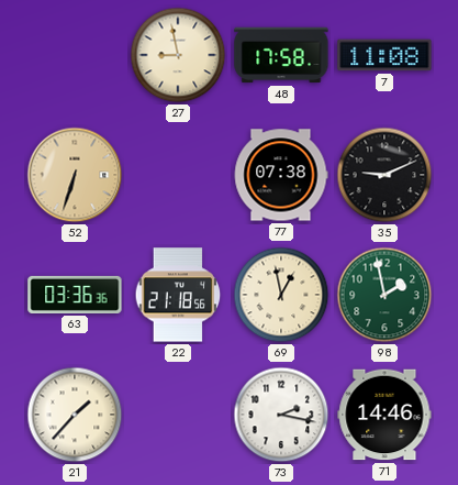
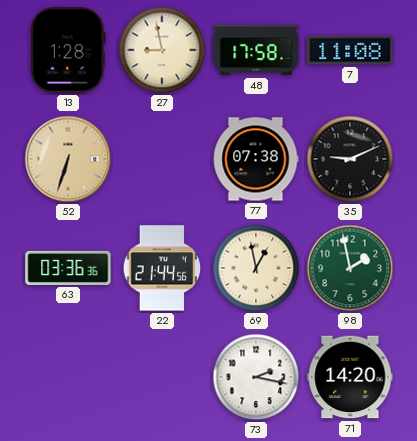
13: none -> 1:28
22: 21:18 -> 21:44
21: 1:37 -> none
71: 14:46 -> 14:20
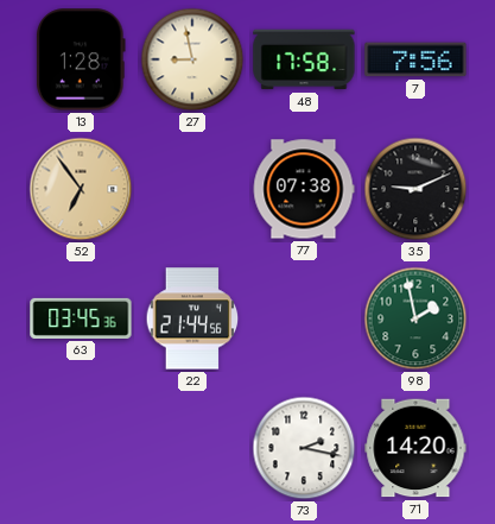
7: 11:08 -> 7:56
52: 6:33 -> 6:54
63: 03:36 -> 03:45
69: 12:58 -> none
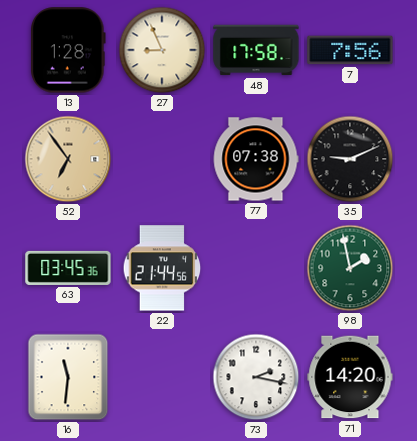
27: 8:58 -> 8:56
16: none -> 11:31
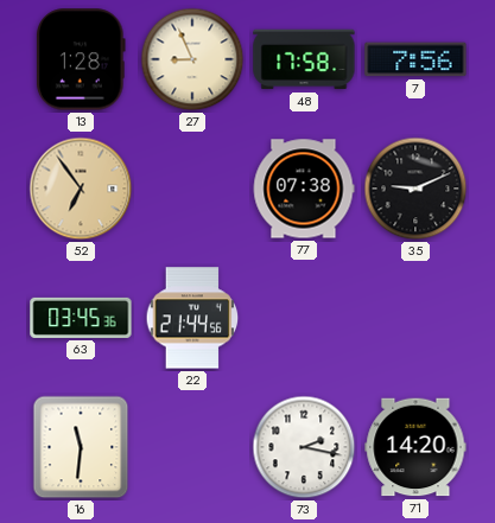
98: 1:58 -> none
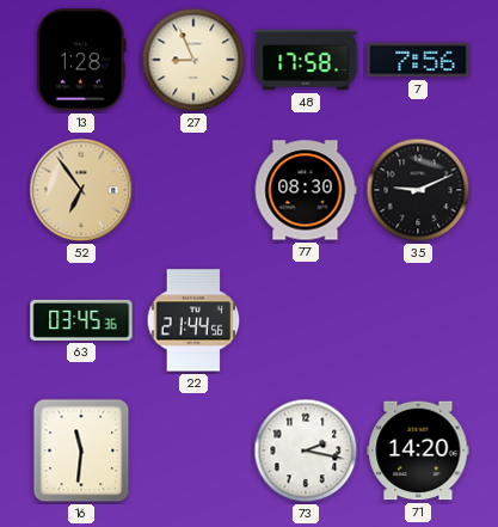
77: 07:38 -> 08:30
